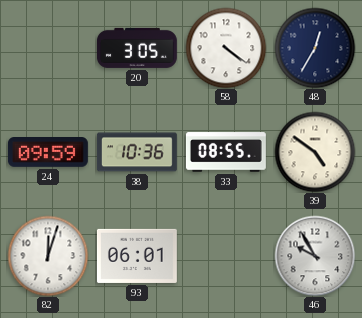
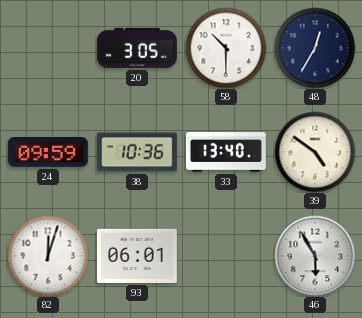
58: 4:21 -> 10:30
33: 08:55 -> 13:40
46: 9:55 -> 5:55
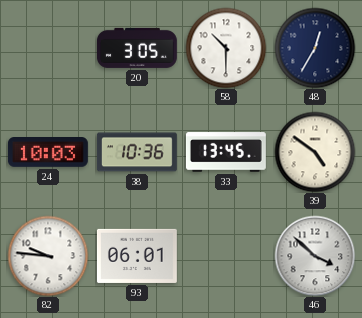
24: 09:59 -> 10:03
33: 13:40 -> 13:45
82: 12:03 -> 9:46
46: 5:55 -> 3:52
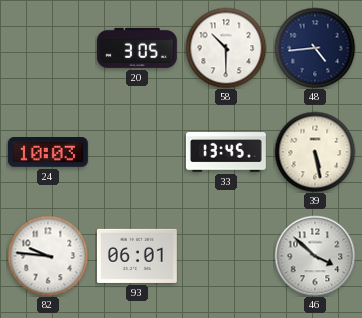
48: 12:35 -> 4:44
38: 10:36 -> none
39: 4:51 -> 5:28
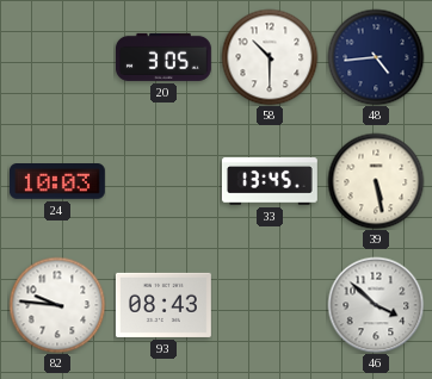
93: 06:01 -> 08:43
